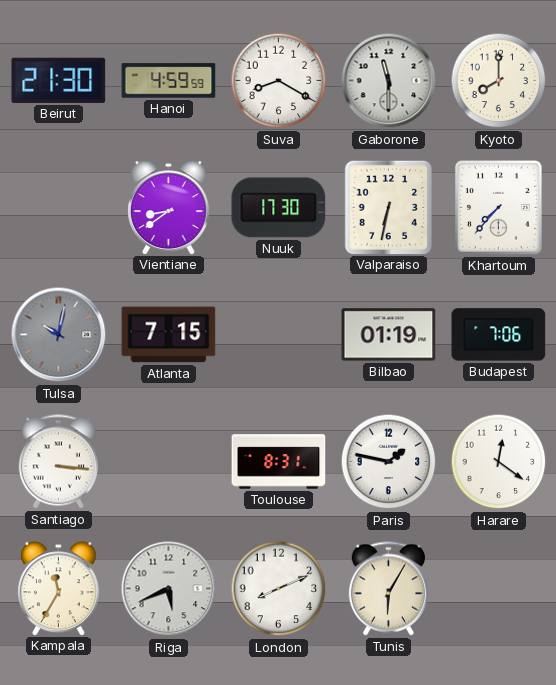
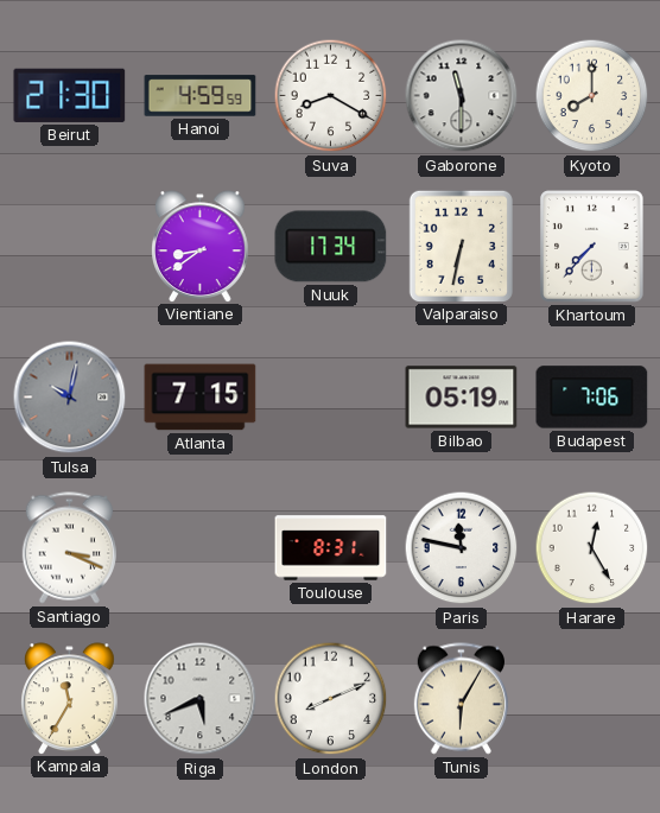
Nuuk: 17:30 -> 17:34
Bilbao: 01:19 -> 05:19
Santiago: 3:16 -> 3:19
Paris: 1:47 -> 11:47
Harare: 12:21 -> 12:25
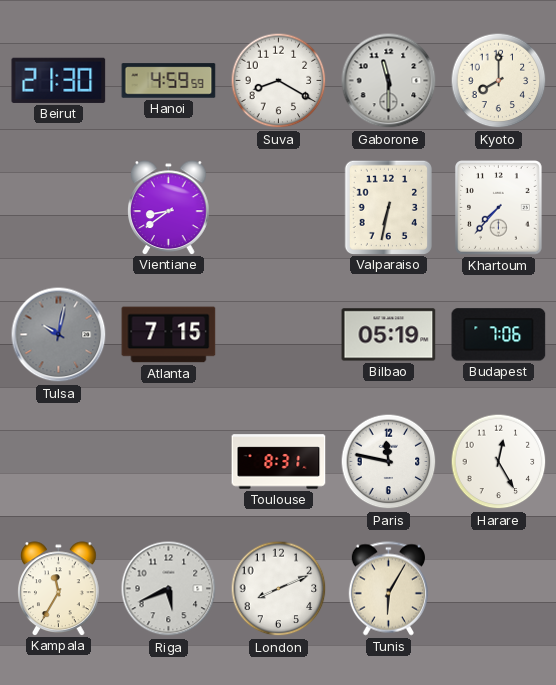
Nuuk: 17:34 -> none
Santiago: 3:19 -> none
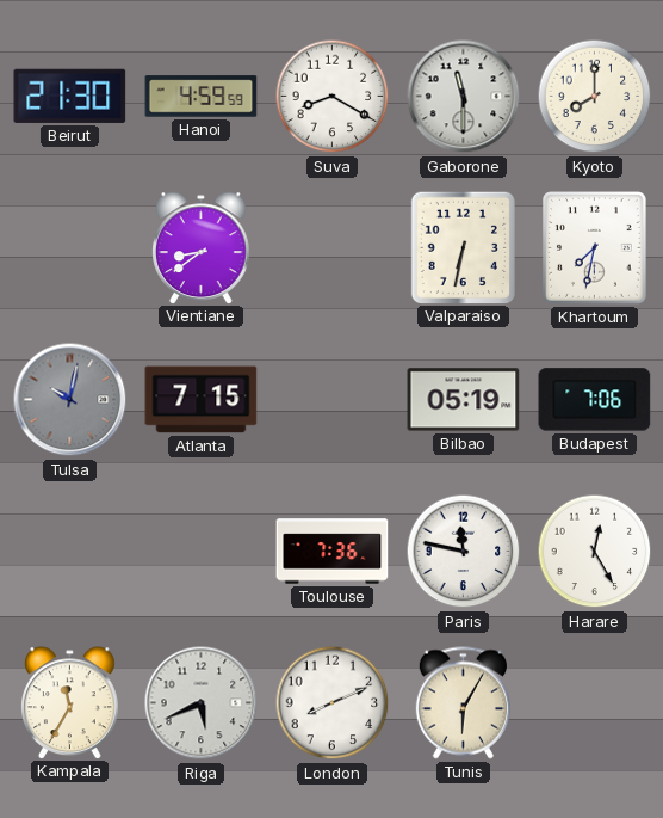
Khartoum: 7:37 -> 7:32
Toulouse: 8:31 -> 7:36
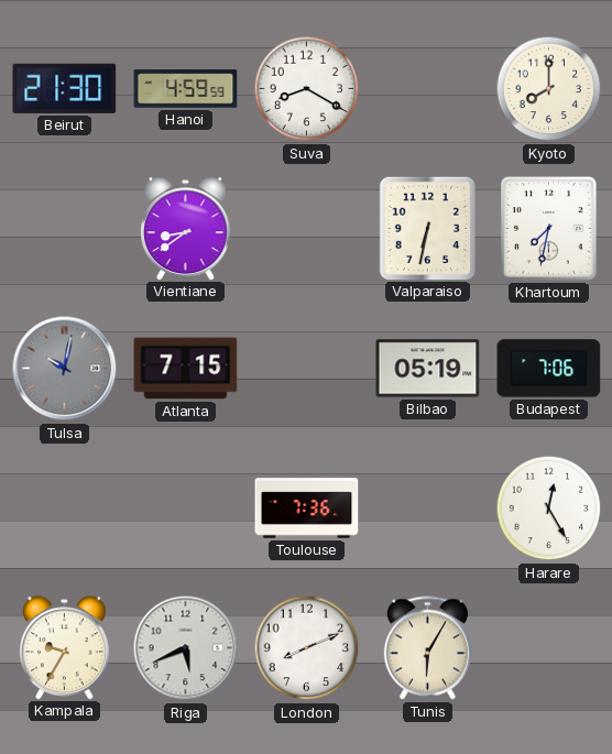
Gaborone: 11:30 -> none
Paris: 11:47 -> none
Kampala: 11:35 -> 9:35
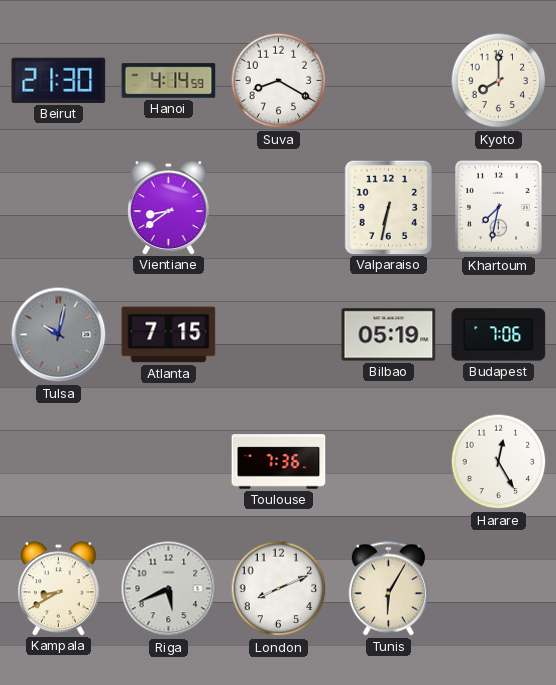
Hanoi: 4:59 -> 4:14
Kampala: 9:35 -> 8:40
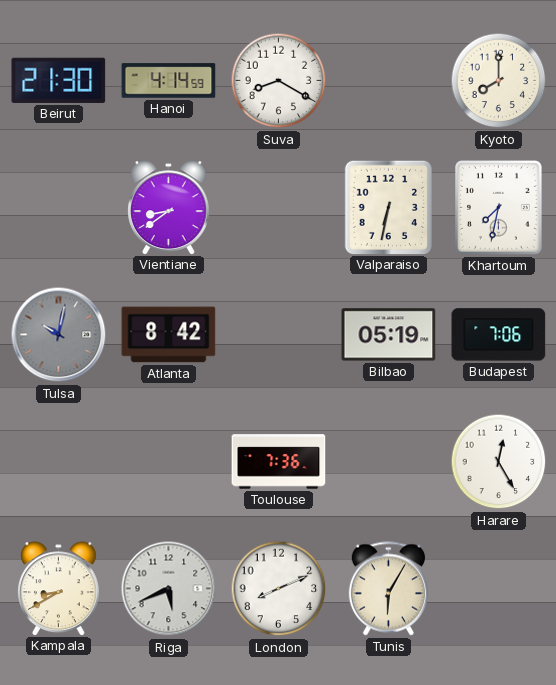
Atlanta: 7:15 -> 8:42
